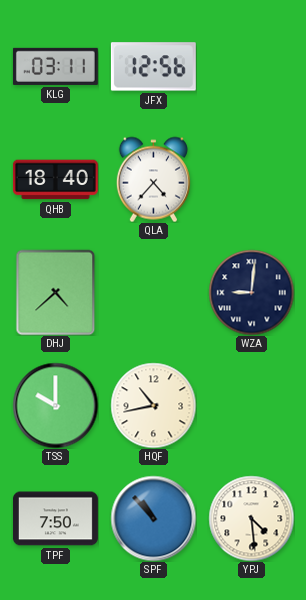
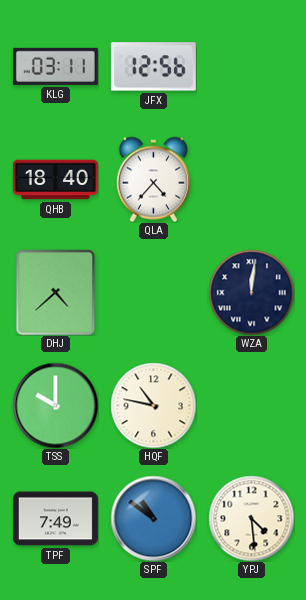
WZA: 9:01 -> 12:01
HQF: 10:43 -> 10:47
TPF: 7:50 -> 7:49
SPF: 10:53 -> 10:51
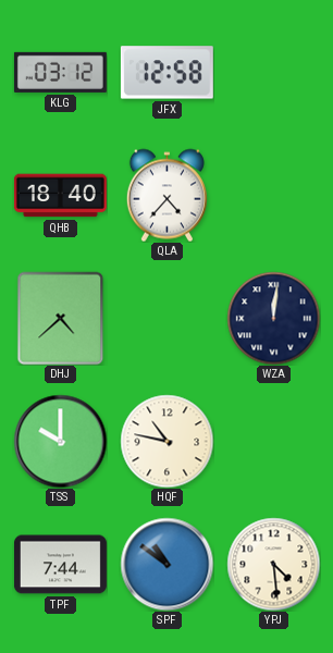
KLG: 03:11 -> 03:12
JFX: 12:56 -> 12:58
TPF: 7:49 -> 7:44
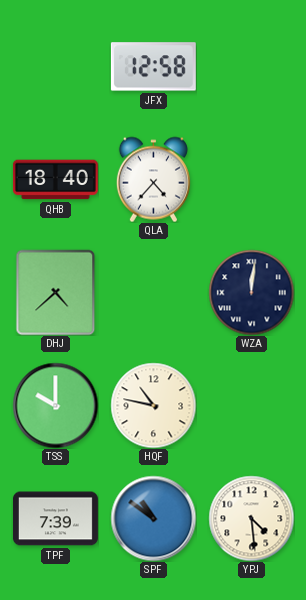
KLG: 03:12 -> none
TPF: 7:44 -> 7:39
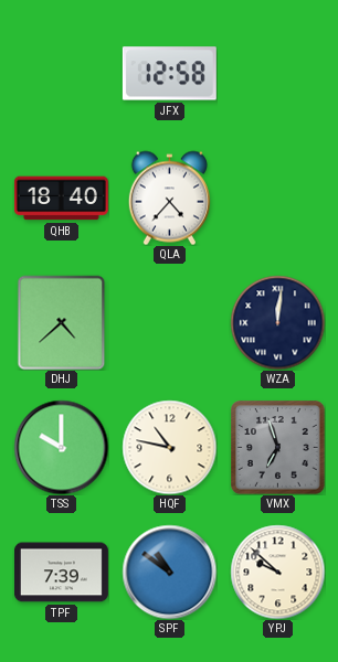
VMX: none -> 6:57
YPJ: 4:29 -> 9:52
